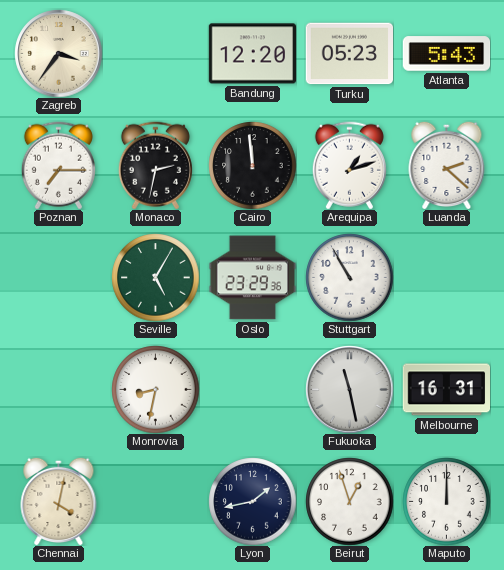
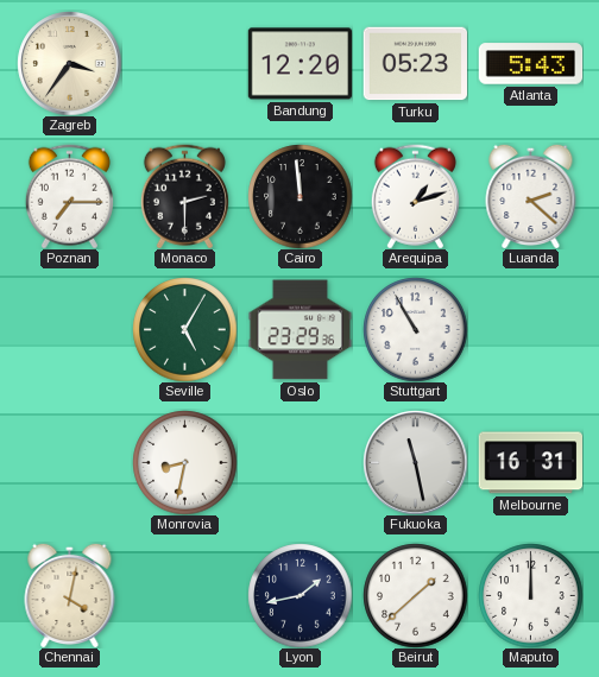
Monaco: 2:32 -> 2:30
Beirut: 12:57 -> 1:38
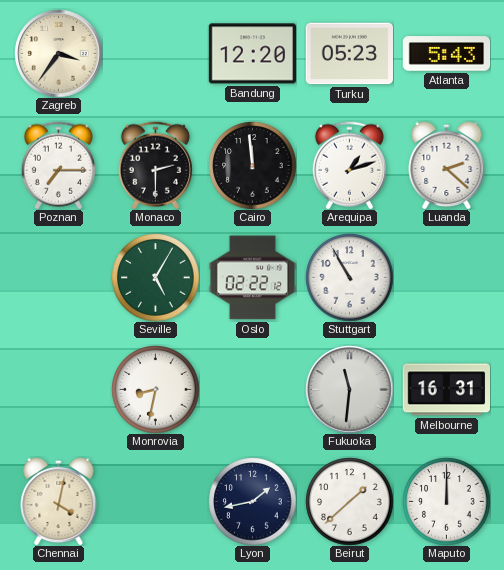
Oslo: 23:29 -> 02:22
Fukuoka: 11:28 -> 11:31
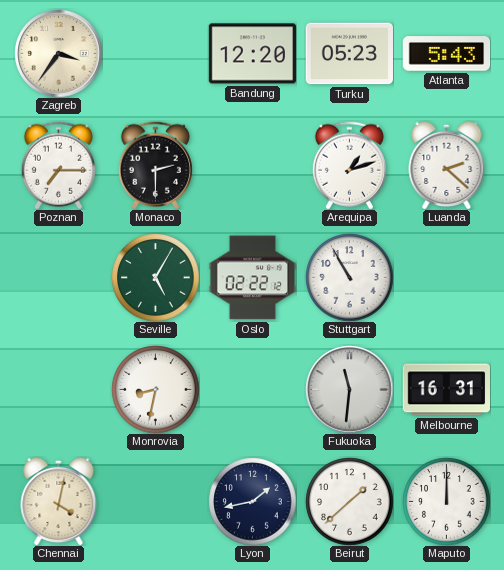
Cairo: 11:59 -> none
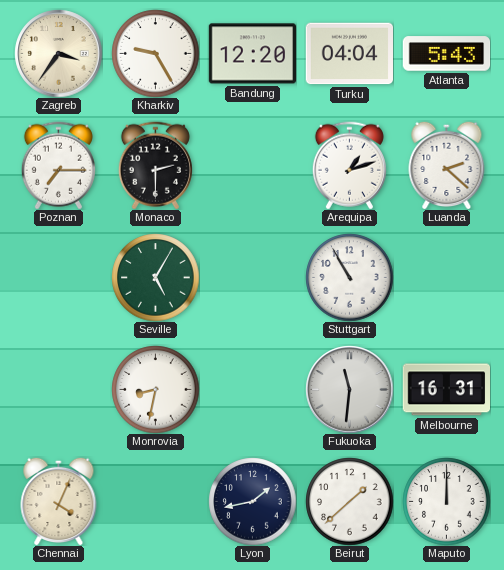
Kharkiv: none -> 9:25
Turku: 05:23 -> 04:04
Oslo: 02:22 -> none
Chennai: 4:02 -> 4:04
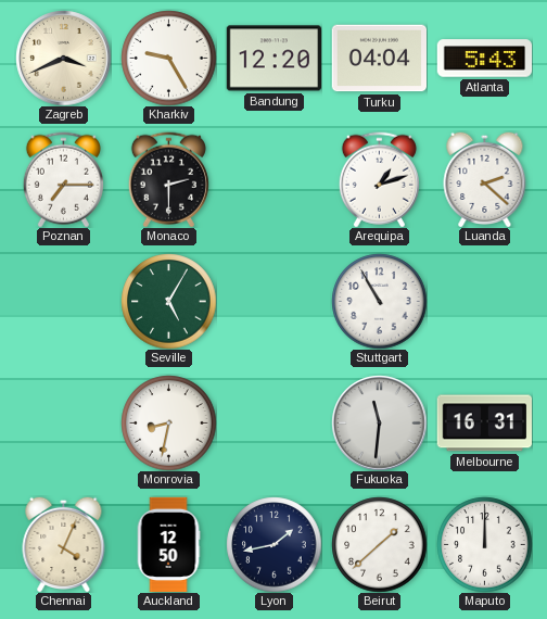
Zagreb: 3:36 -> 3:41
Auckland: none -> 12:50
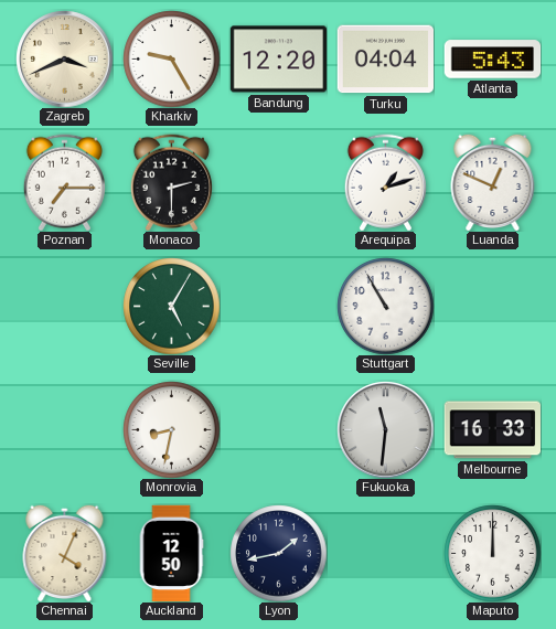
Luanda: 2:22 -> 12:49
Melbourne: 16:31 -> 16:33
Beirut: 1:38 -> none
